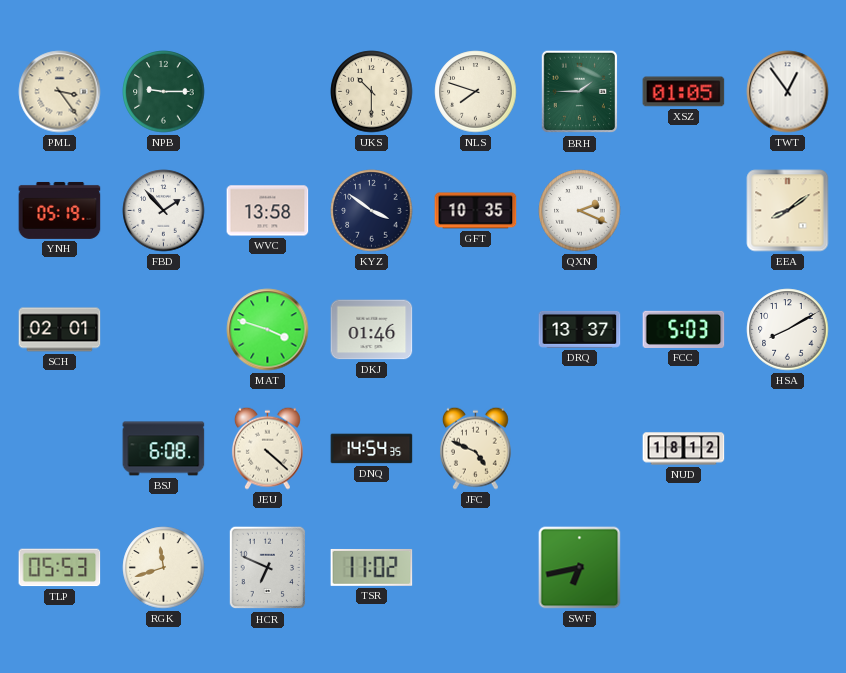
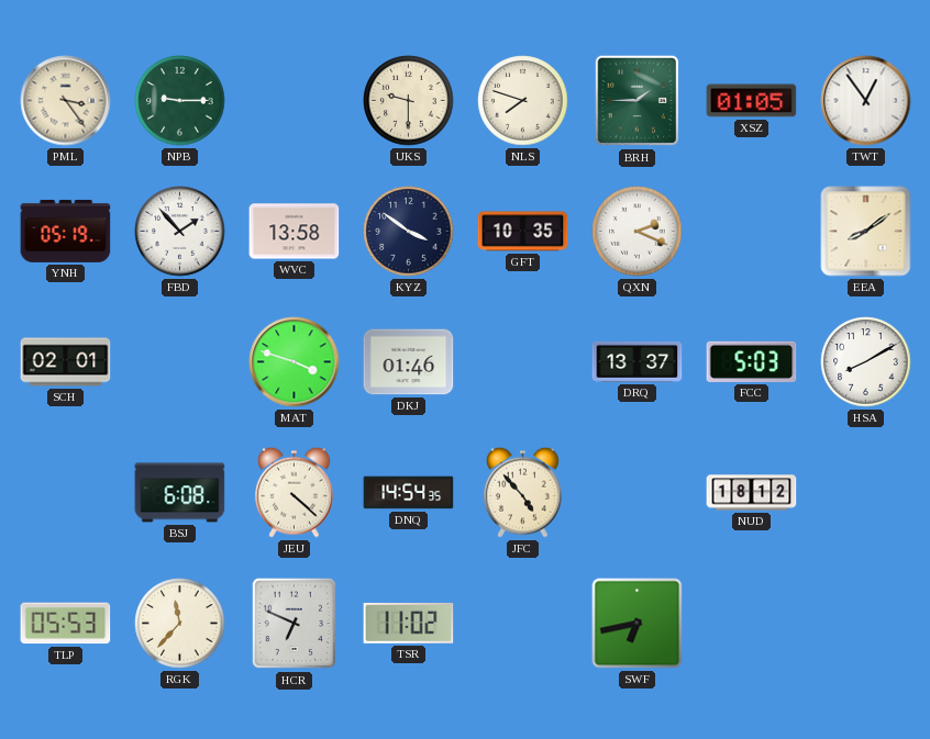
UKS: 10:30 -> 9:30
JFC: 4:49 -> 4:53
RGK: 11:42 -> 11:37
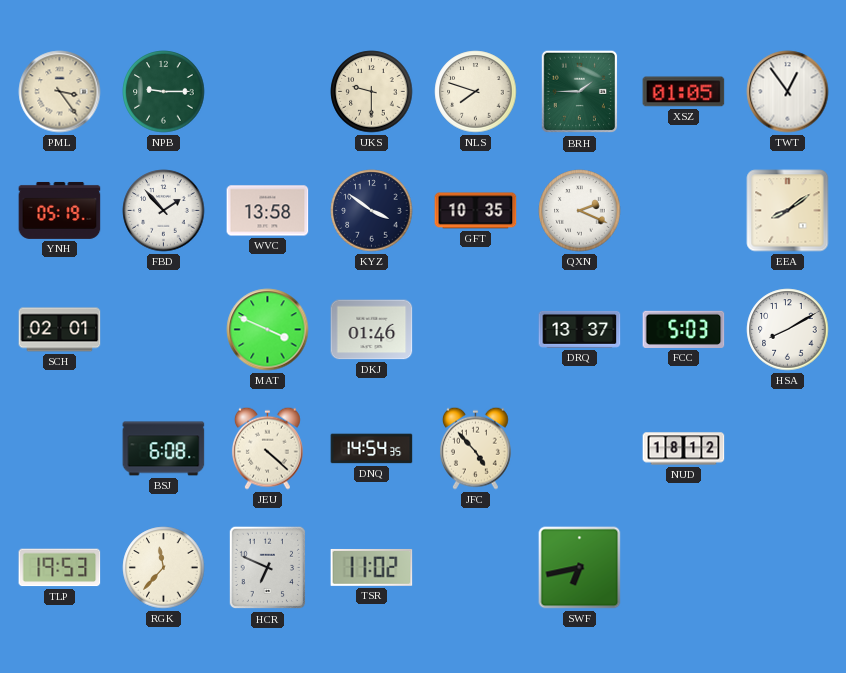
MAT: 3:48 -> 3:49
TLP: 05:53 -> 19:53
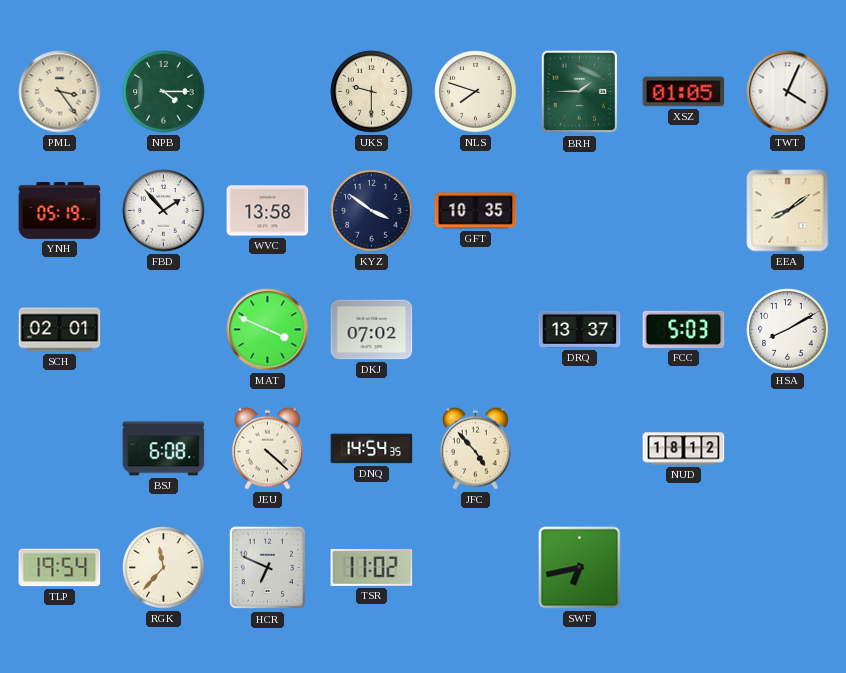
NPB: 9:15 -> 4:15
TWT: 12:54 -> 4:04
QXN: 2:19 -> none
DKJ: 01:46 -> 07:02
TLP: 19:53 -> 19:54
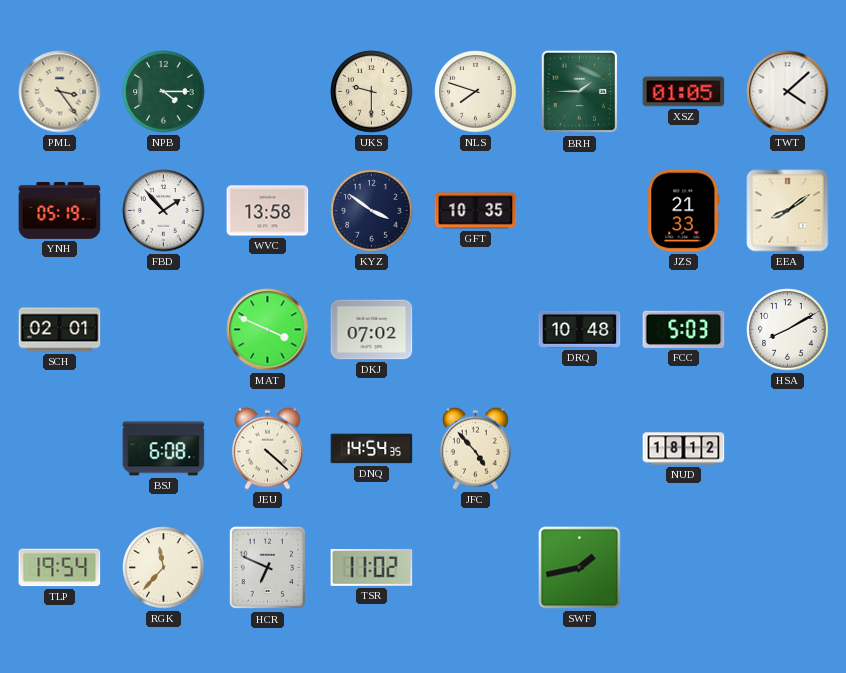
TWT: 4:04 -> 4:08
JZS: none -> 21:33
DRQ: 13:37 -> 10:48
SWF: 6:43 -> 1:43
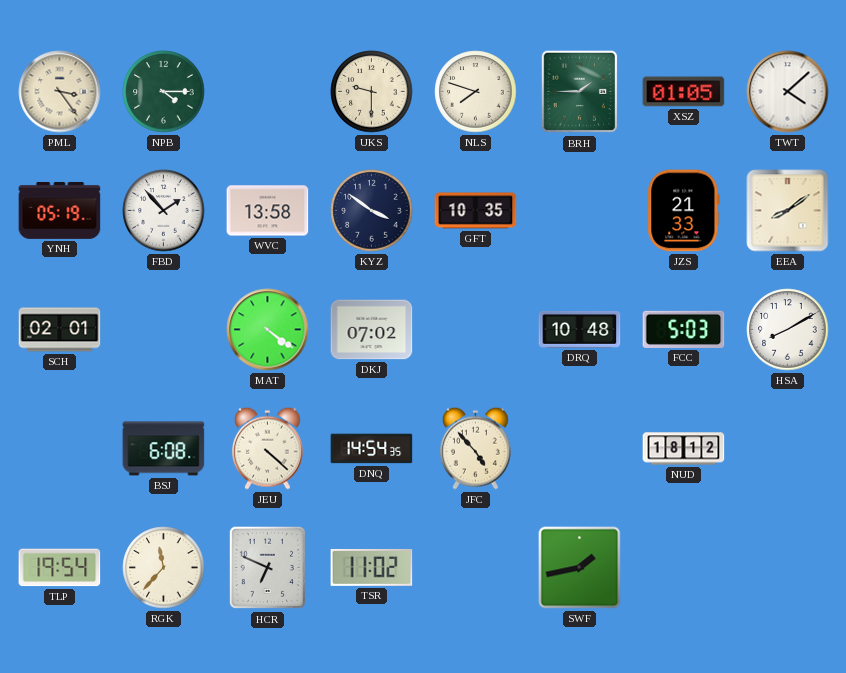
MAT: 3:49 -> 4:21
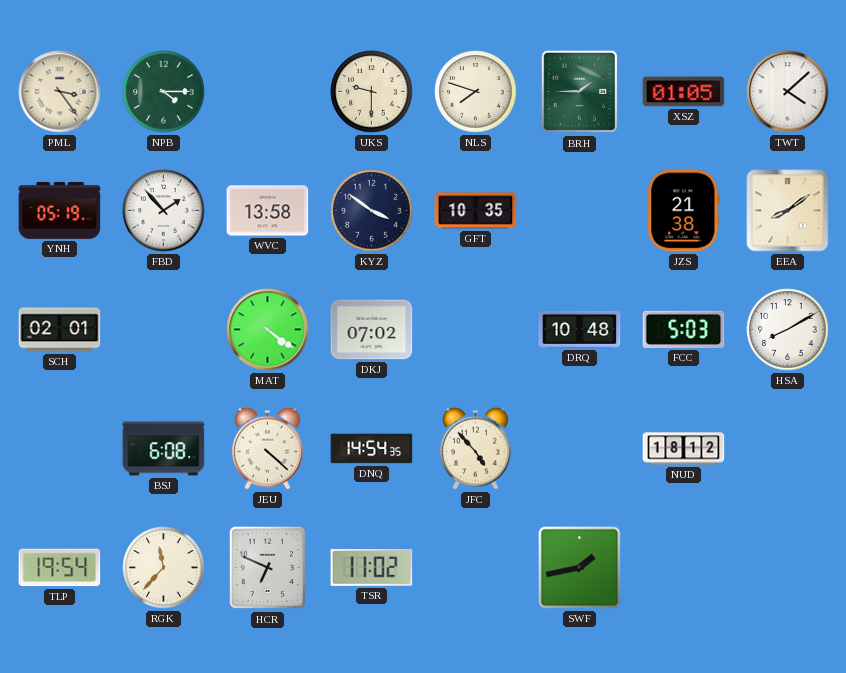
JZS: 21:33 -> 21:38
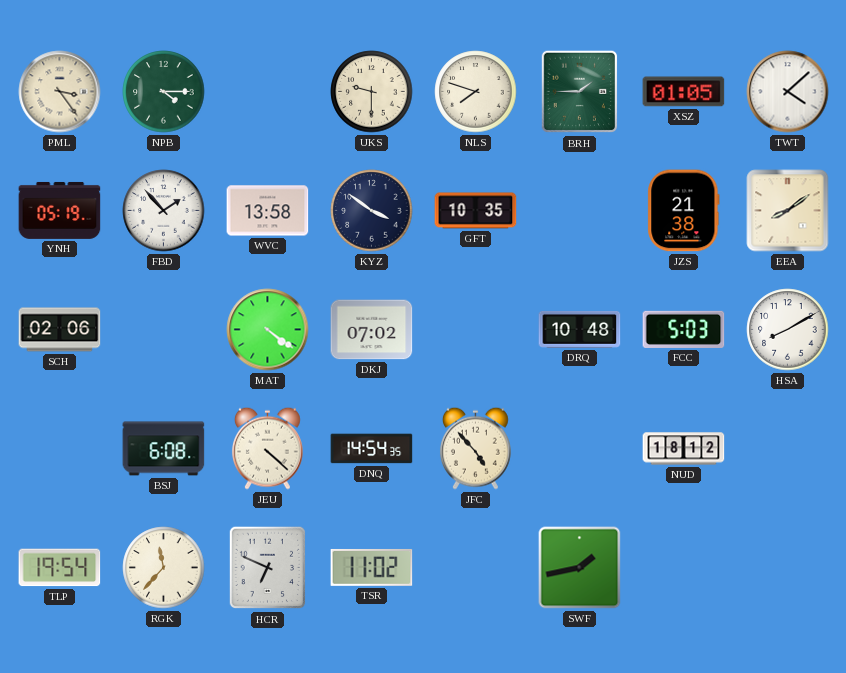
SCH: 02:01 -> 02:06
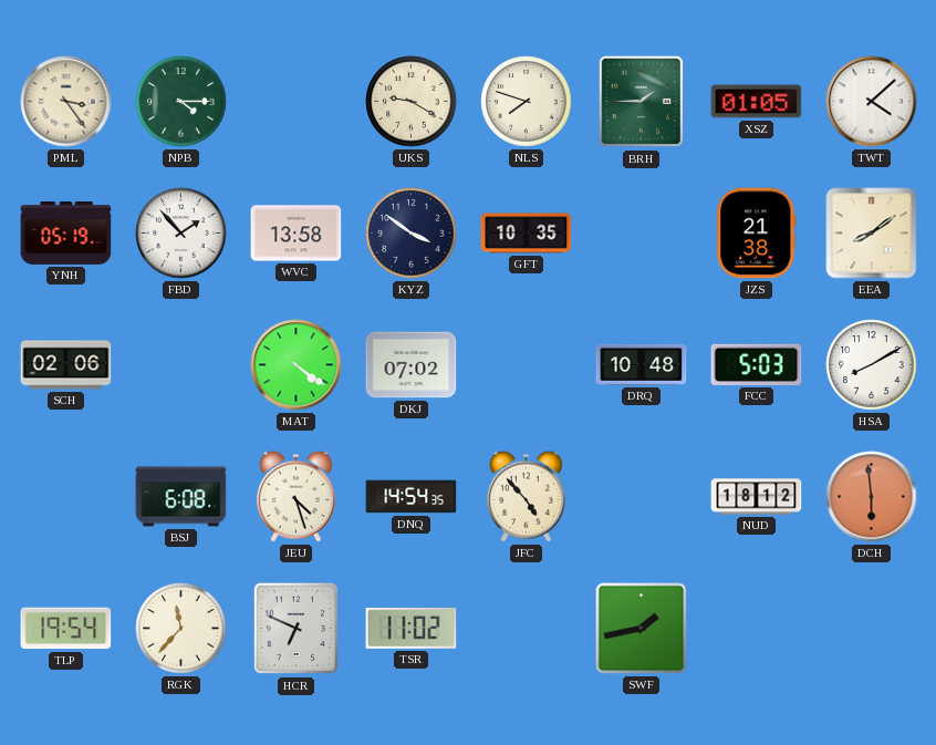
UKS: 9:30 -> 9:20
JEU: 4:22 -> 4:27
DCH: none -> 5:59
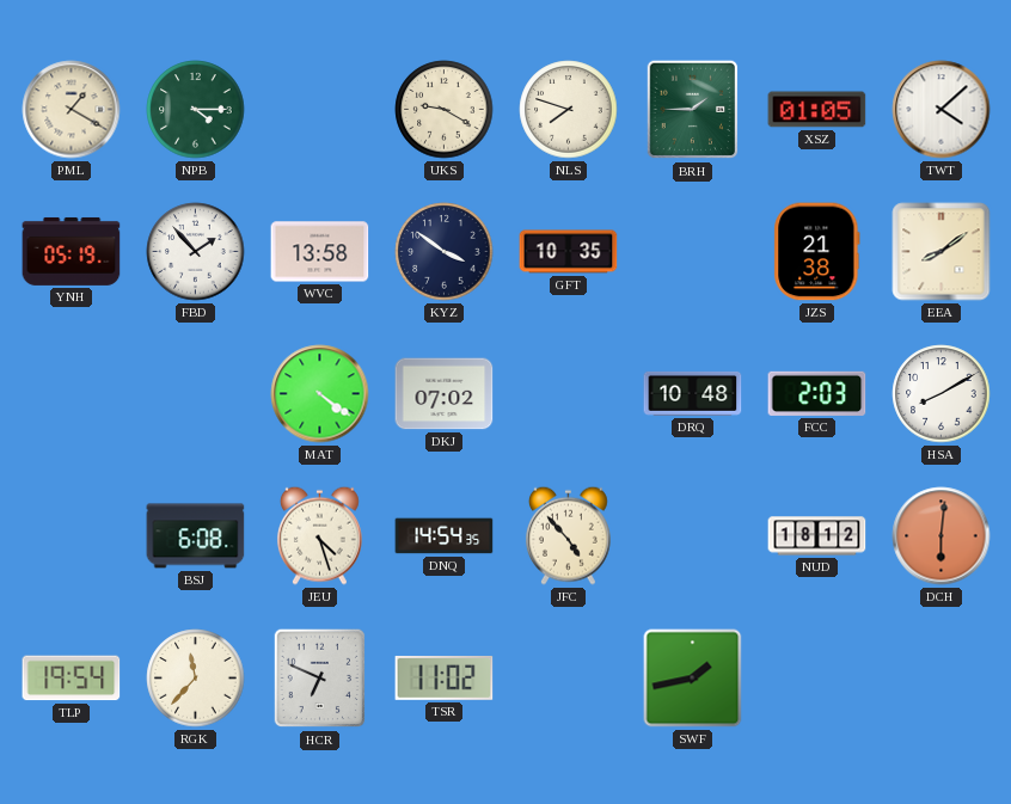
PML: 3:24 -> 1:20
SCH: 02:06 -> none
FCC: 5:03 -> 2:03
DCH: 5:59 -> 6:01
